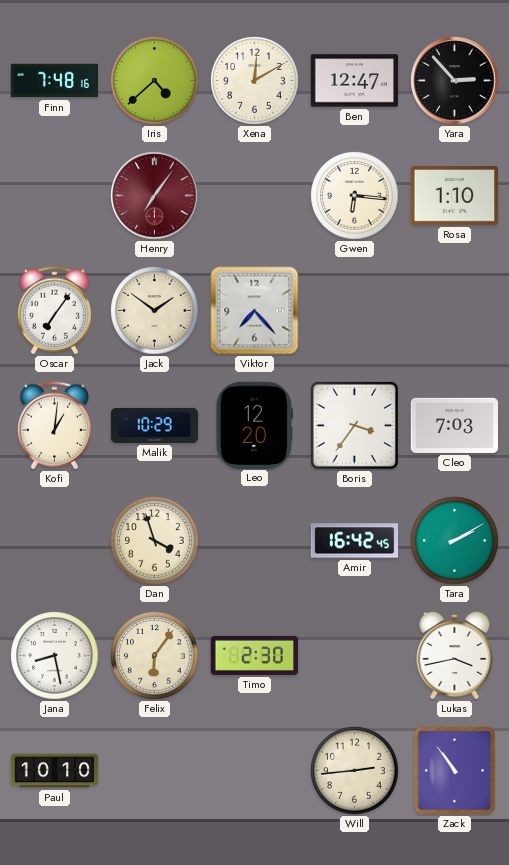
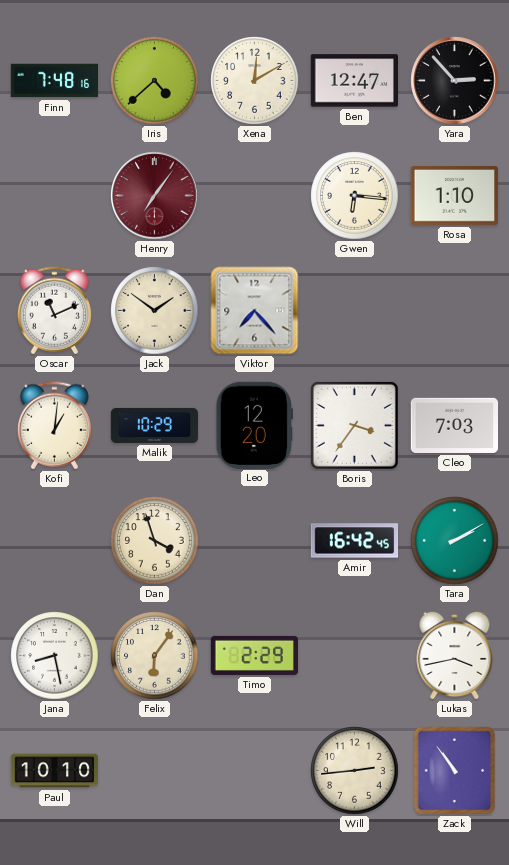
Oscar: 7:06 -> 11:11
Timo: 2:30 -> 2:29
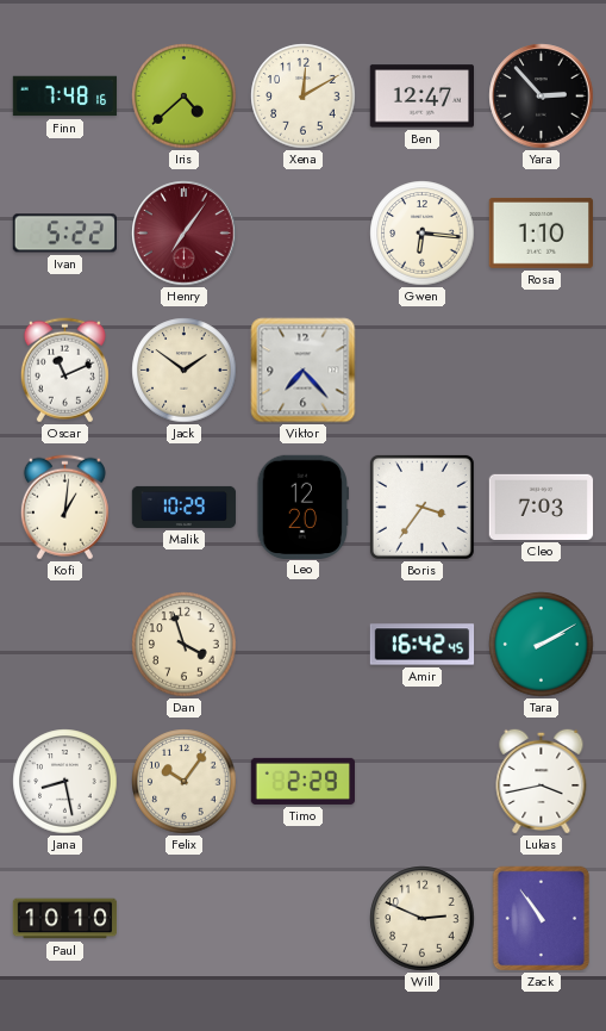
Ivan: none -> 5:22
Felix: 6:06 -> 10:06
Will: 2:44 -> 2:49
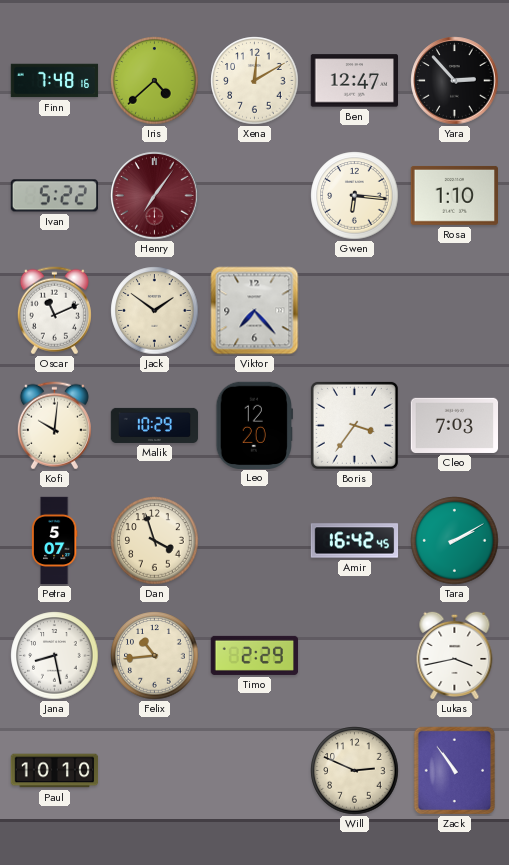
Kofi: 1:01 -> 10:01
Petra: none -> 5:07
Felix: 10:06 -> 10:44
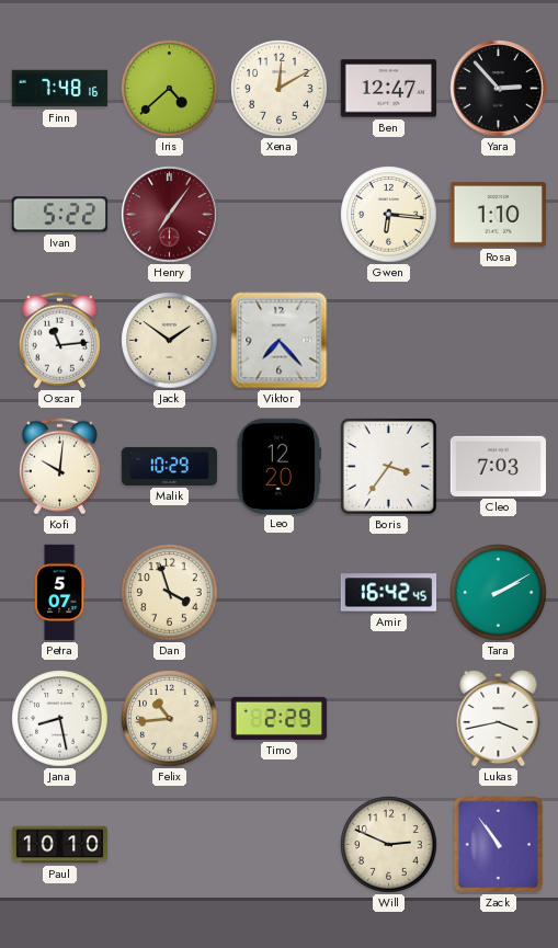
Oscar: 11:11 -> 11:14
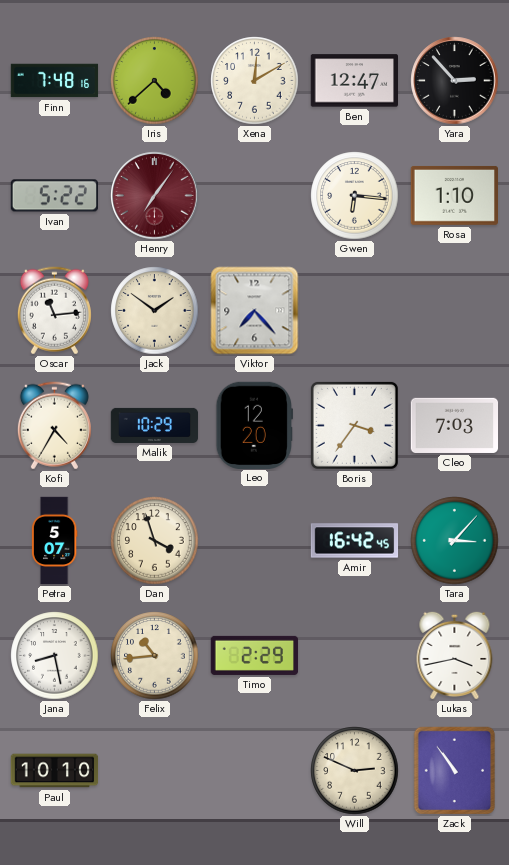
Kofi: 10:01 -> 4:35
Tara: 2:10 -> 3:07
